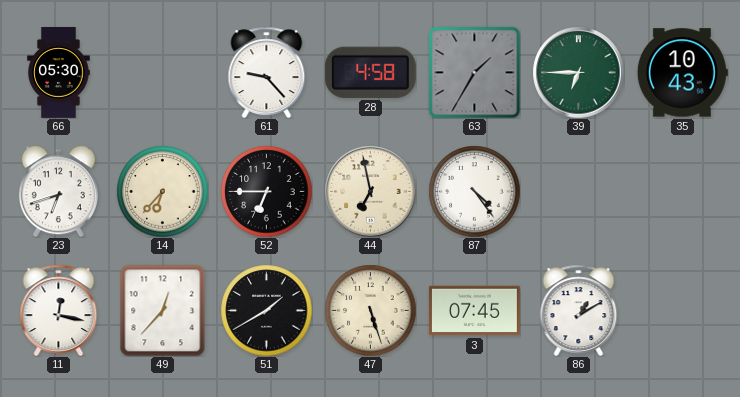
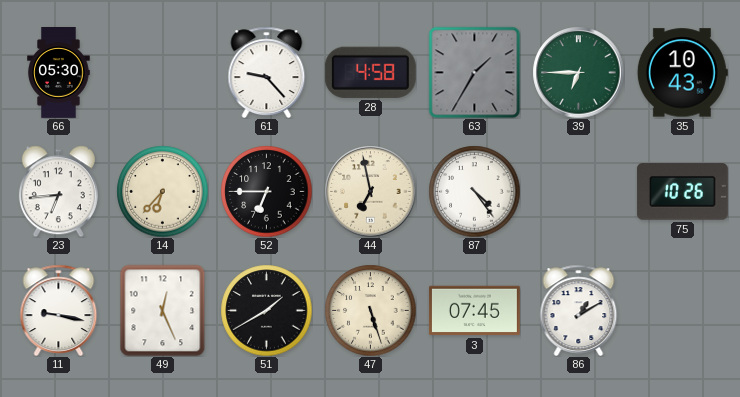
23: 6:42 -> 6:44
75: none -> 10:26
11: 12:17 -> 9:17
49: 12:37 -> 12:26
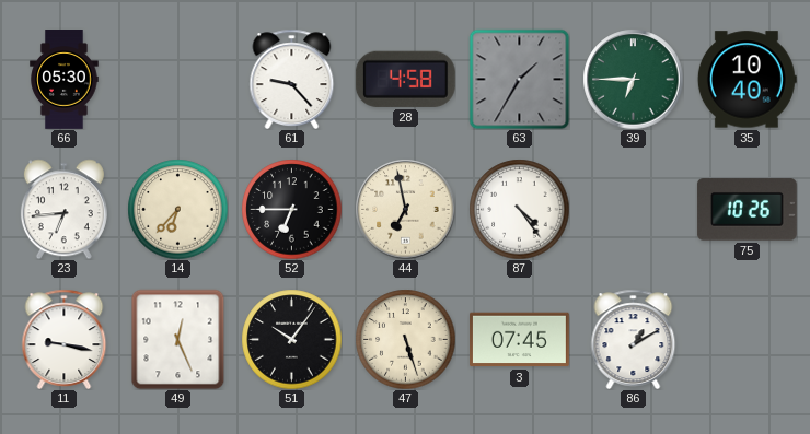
35: 10:43 -> 10:40
51: 1:40 -> 10:06
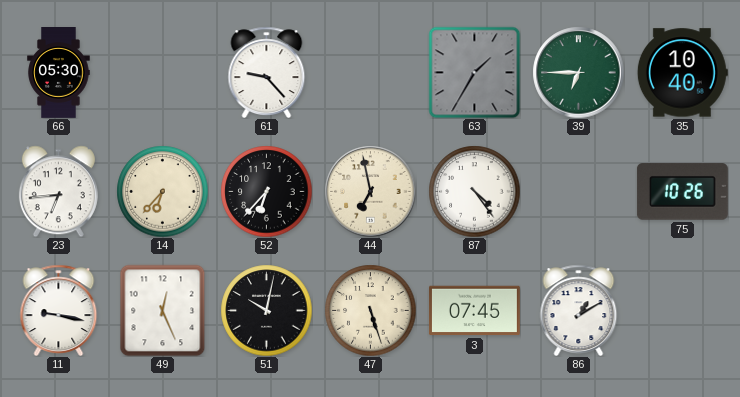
28: 4:58 -> none
52: 6:45 -> 6:37
51: 10:06 -> 10:02
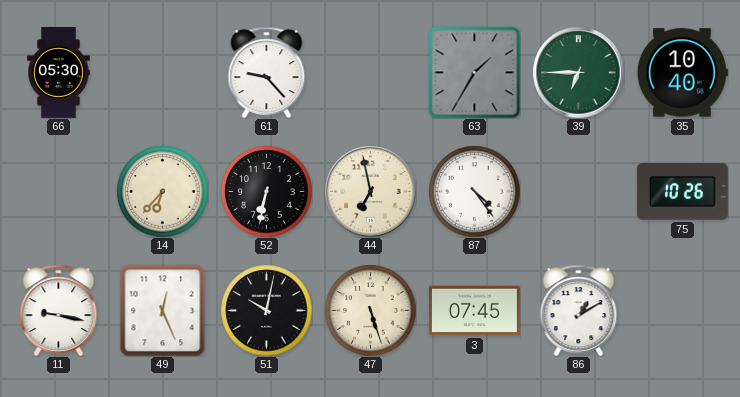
23: 6:44 -> none
52: 6:37 -> 6:32
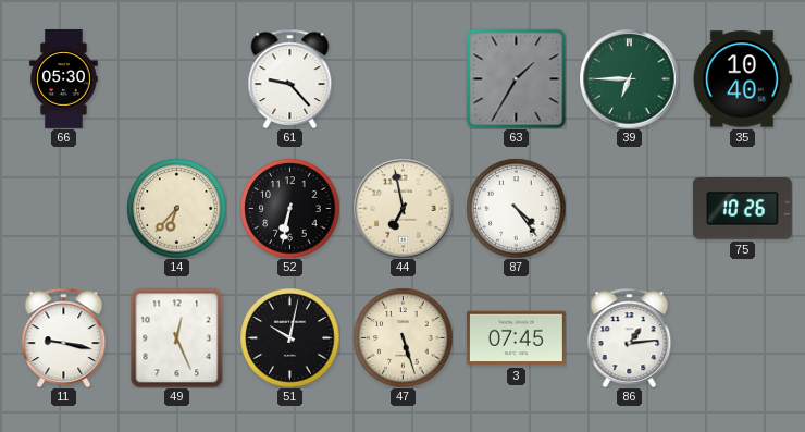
86: 1:10 -> 1:14
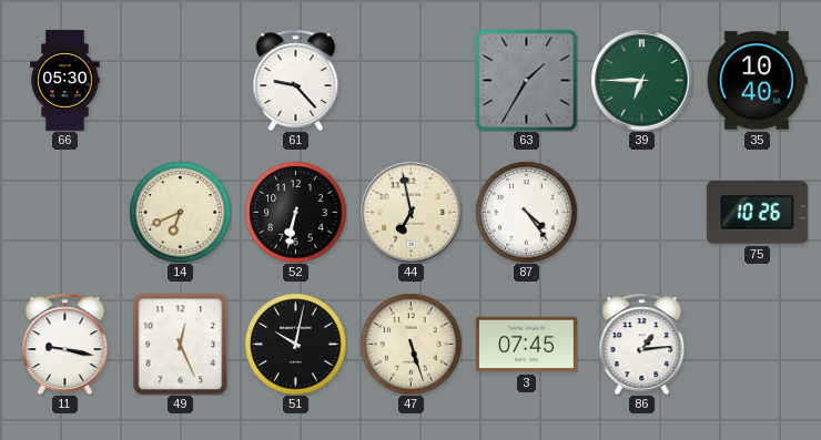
14: 6:37 -> 6:41
